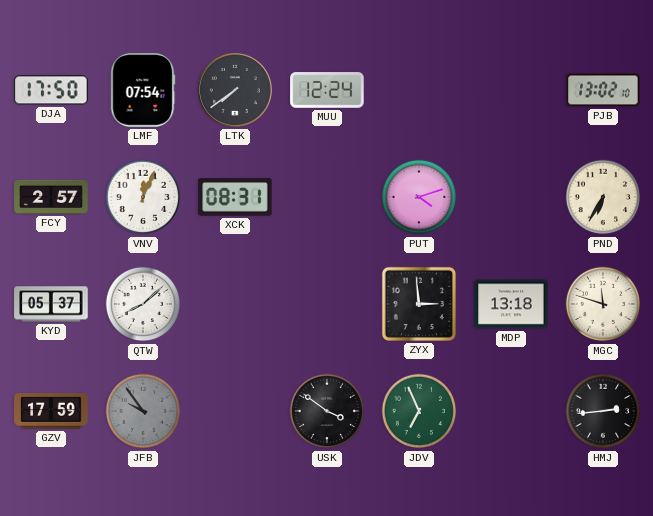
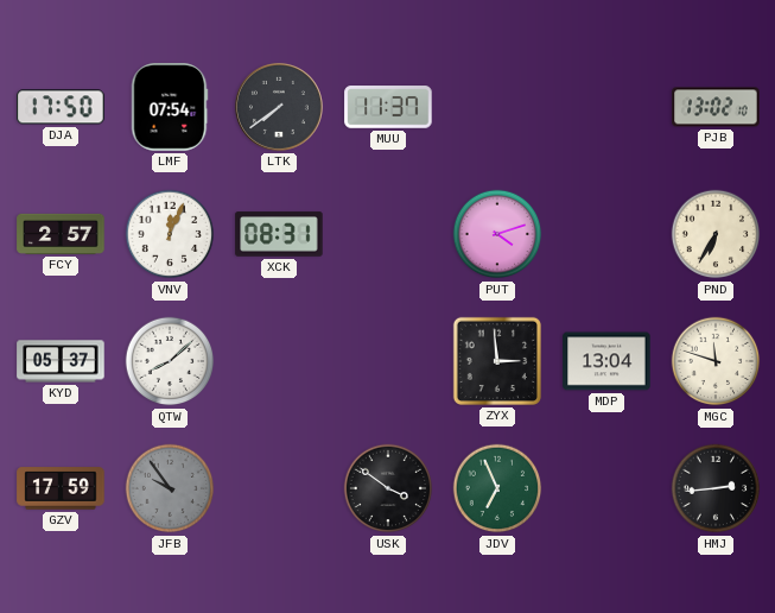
MUU: 12:24 -> 11:37
MDP: 13:18 -> 13:04
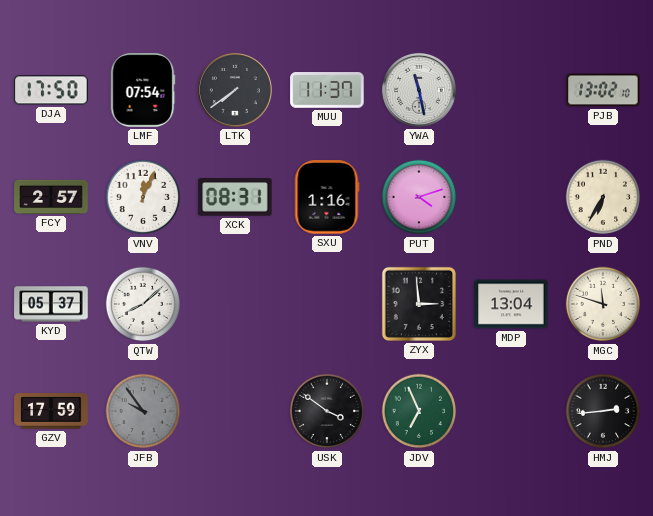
YWA: none -> 11:28
SXU: none -> 1:16
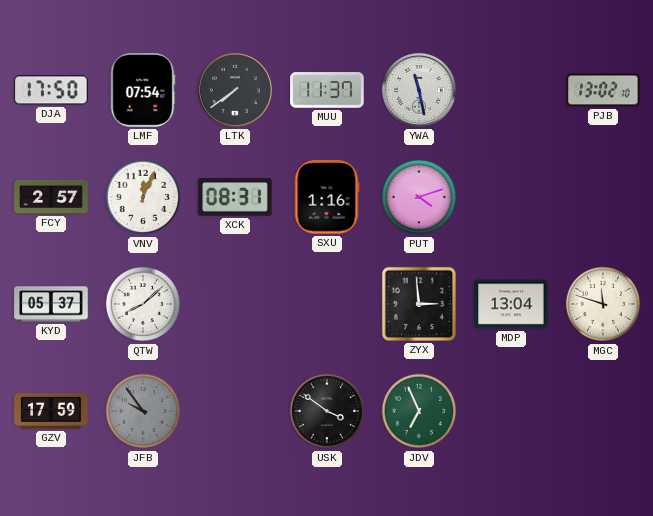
PND: 6:35 -> none
HMJ: 2:44 -> none
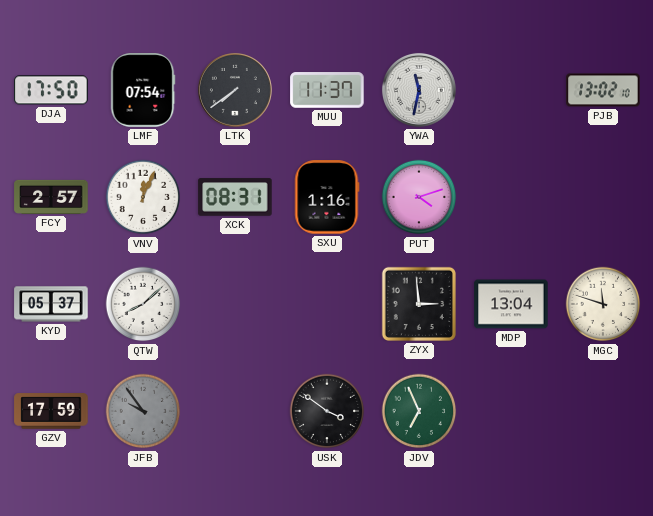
YWA: 11:28 -> 11:32
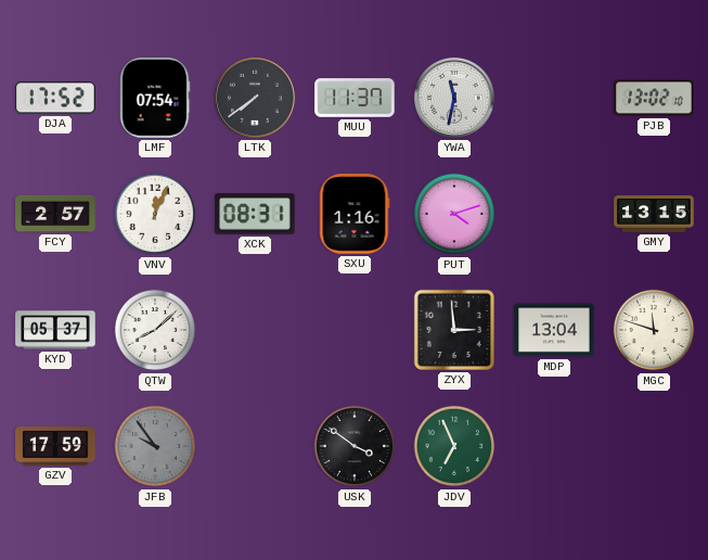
DJA: 17:50 -> 17:52
GMY: none -> 13:15
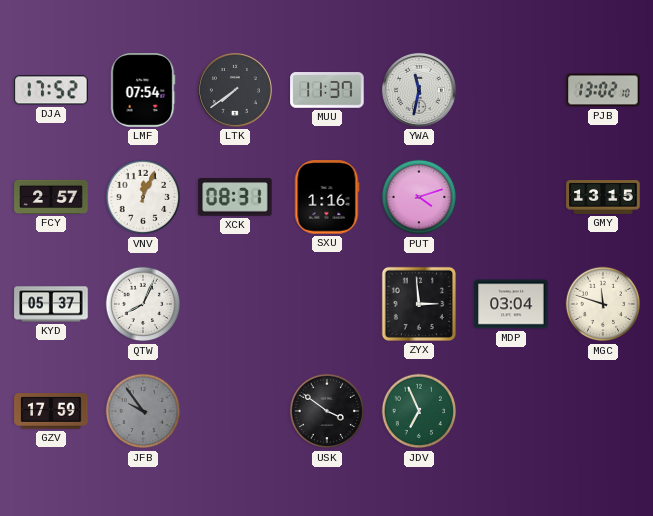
QTW: 8:08 -> 8:04
MDP: 13:04 -> 03:04
